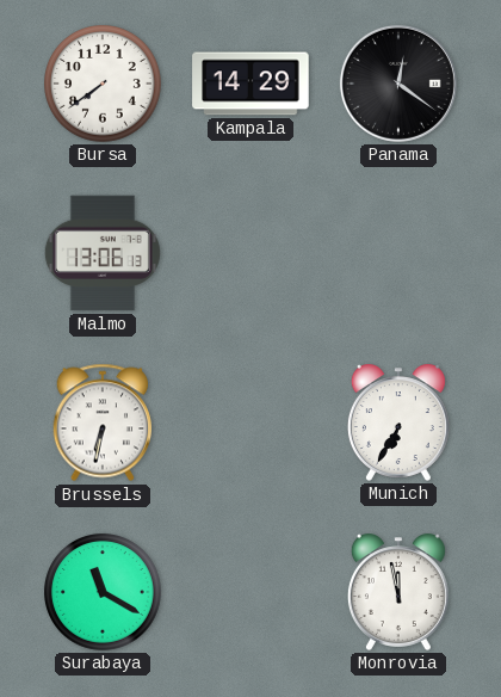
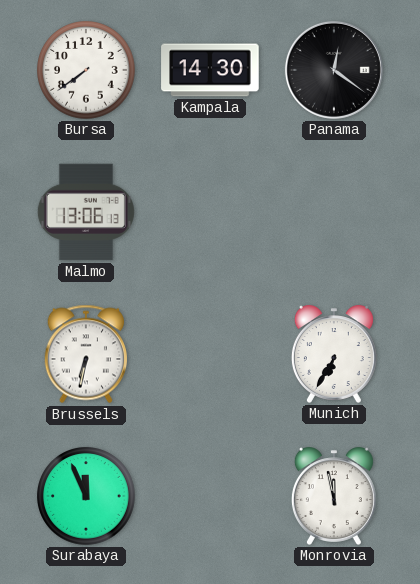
Kampala: 14:29 -> 14:30
Surabaya: 11:20 -> 11:56
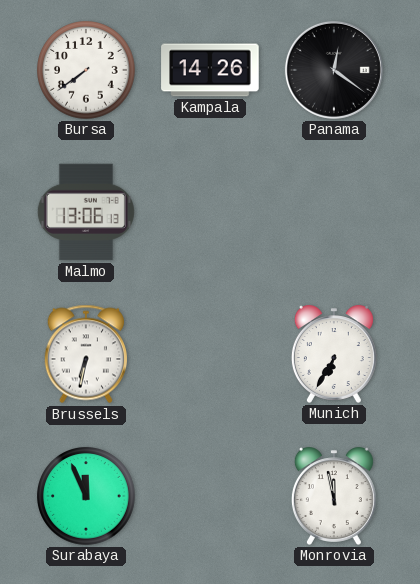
Kampala: 14:30 -> 14:26
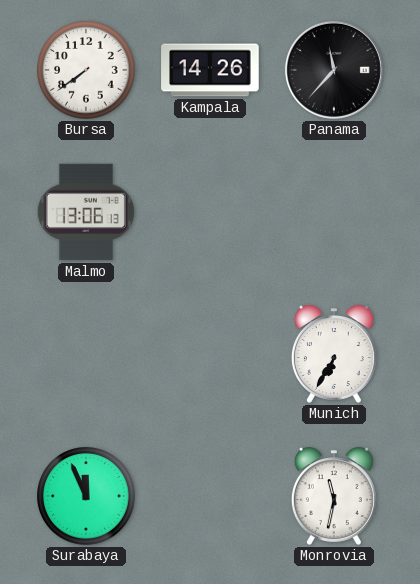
Panama: 12:21 -> 11:37
Brussels: 6:32 -> none
Monrovia: 11:58 -> 11:32
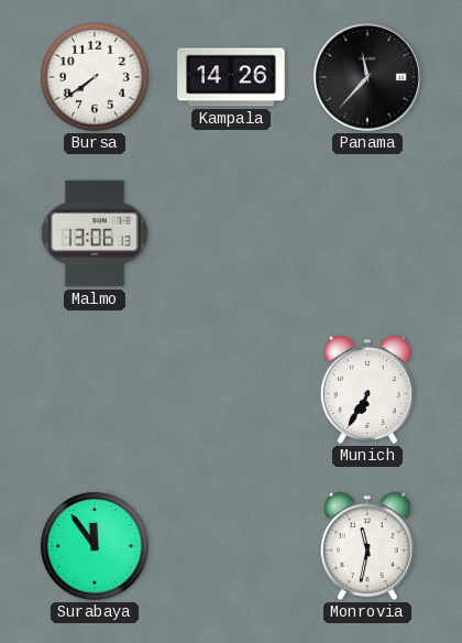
Surabaya: 11:56 -> 11:54
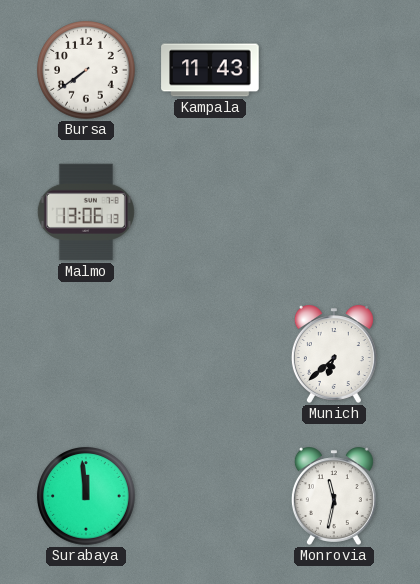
Kampala: 14:26 -> 11:43
Panama: 11:37 -> none
Munich: 6:35 -> 6:38
Surabaya: 11:54 -> 11:59
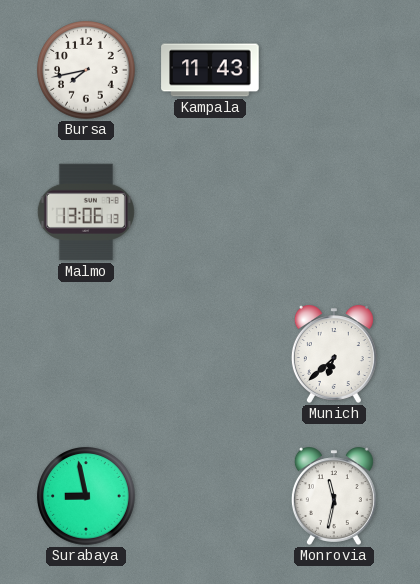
Bursa: 7:39 -> 7:43
Surabaya: 11:59 -> 8:58
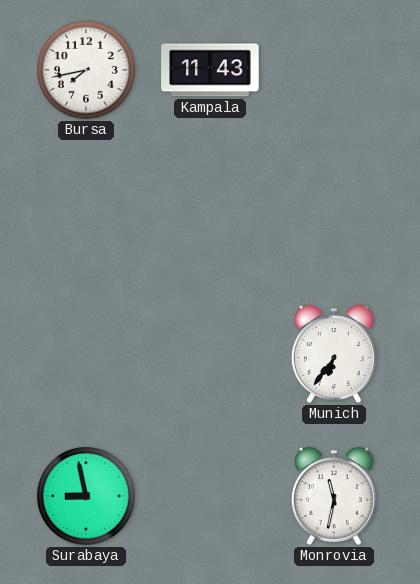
Malmo: 13:06 -> none
Munich: 6:38 -> 6:36
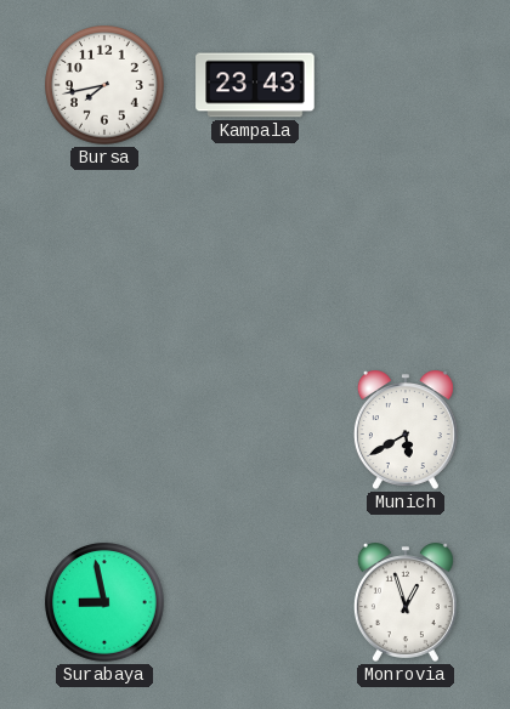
Kampala: 11:43 -> 23:43
Munich: 6:36 -> 5:40
Monrovia: 11:32 -> 12:57
